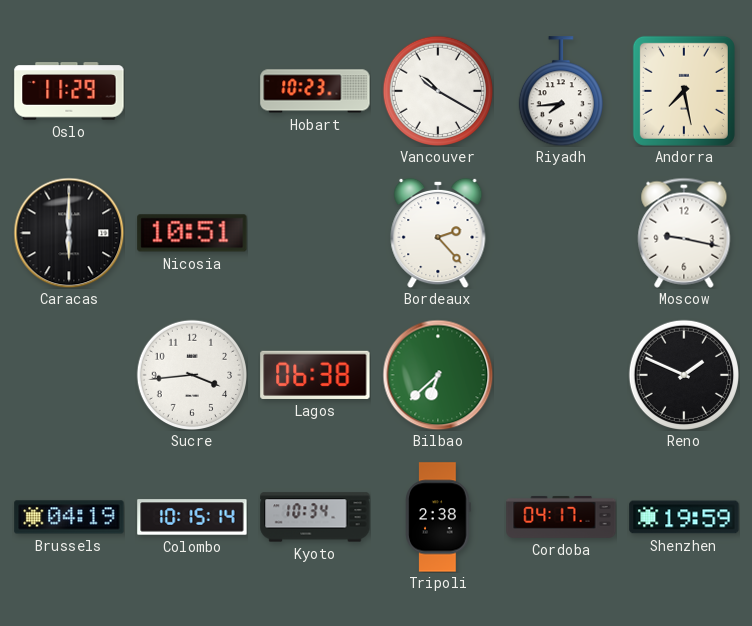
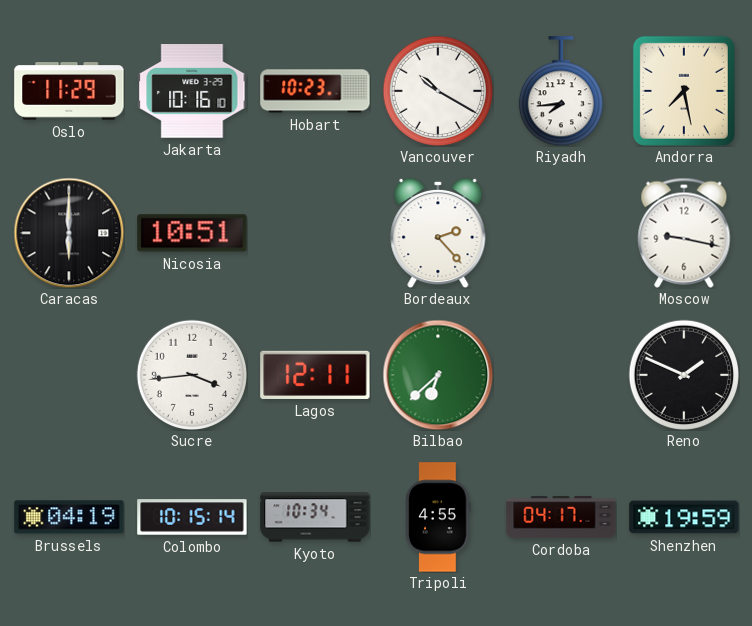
Jakarta: none -> 10:16
Lagos: 06:38 -> 12:11
Tripoli: 2:38 -> 4:55
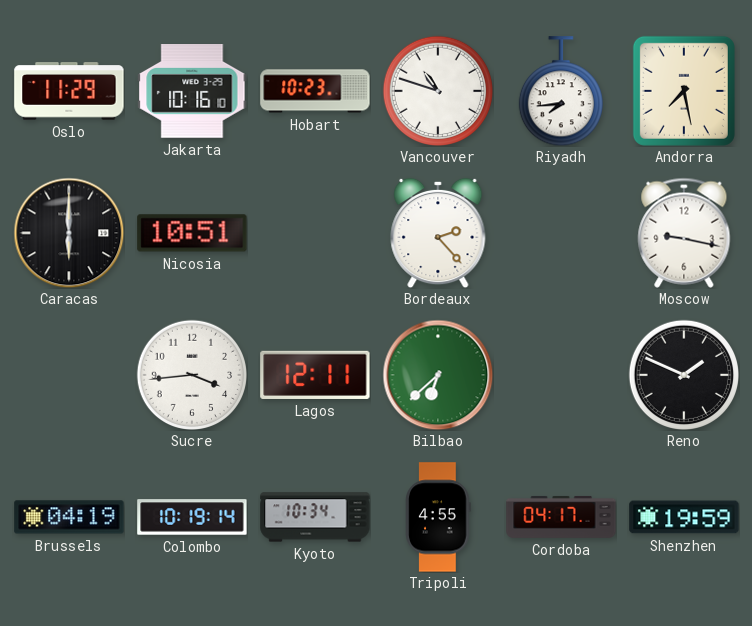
Vancouver: 10:20 -> 10:48
Colombo: 10:15 -> 10:19
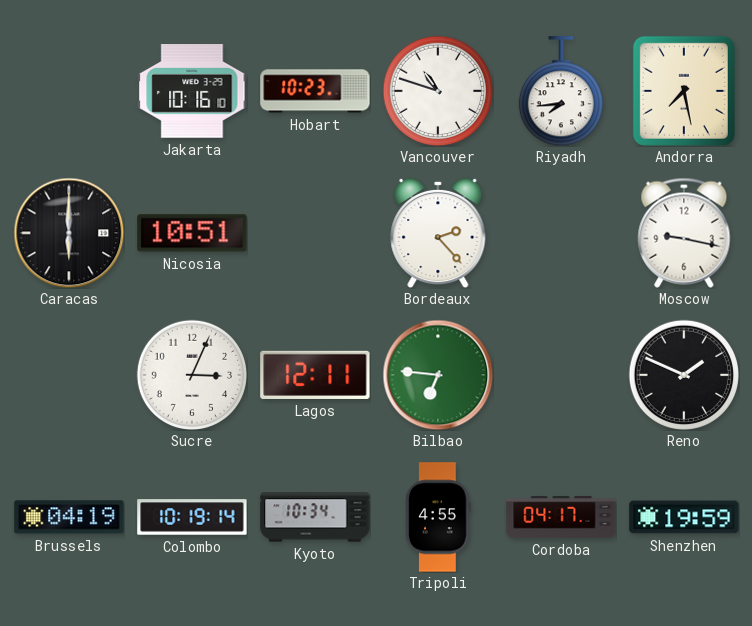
Oslo: 11:29 -> none
Sucre: 3:44 -> 3:04
Bilbao: 6:38 -> 6:46
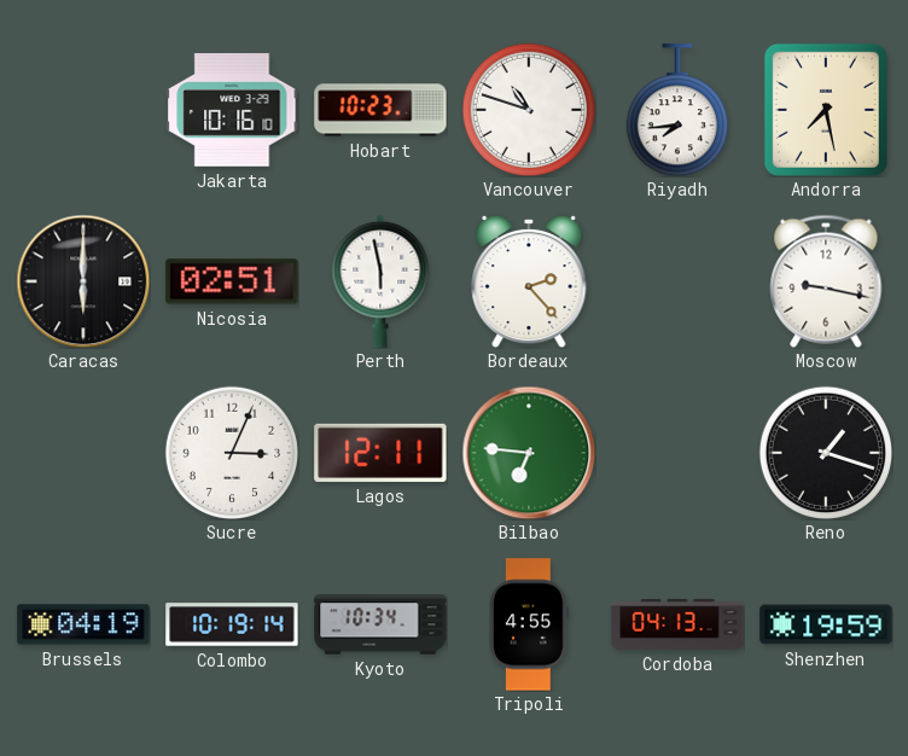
Nicosia: 10:51 -> 02:51
Perth: none -> 5:58
Reno: 1:49 -> 1:18
Cordoba: 04:17 -> 04:13
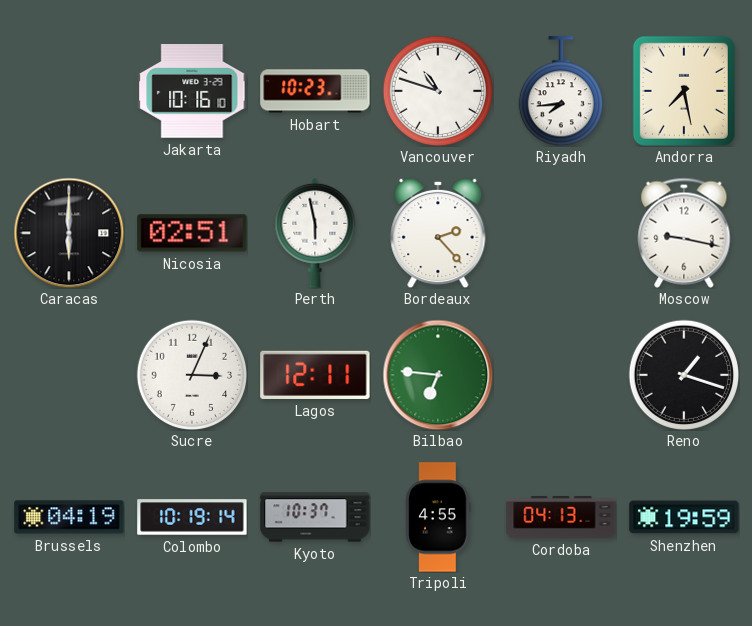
Kyoto: 10:34 -> 10:37
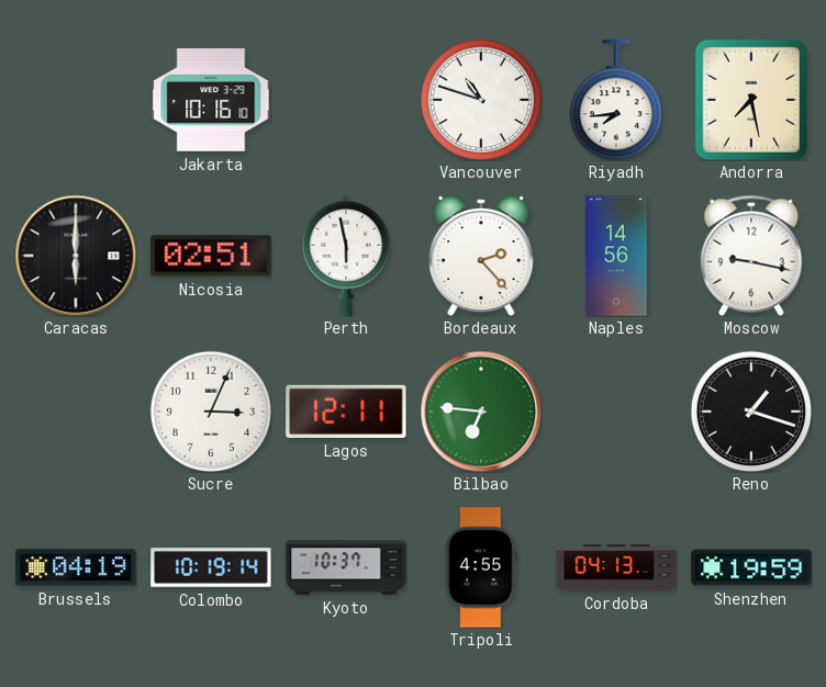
Hobart: 10:23 -> none
Naples: none -> 14:56
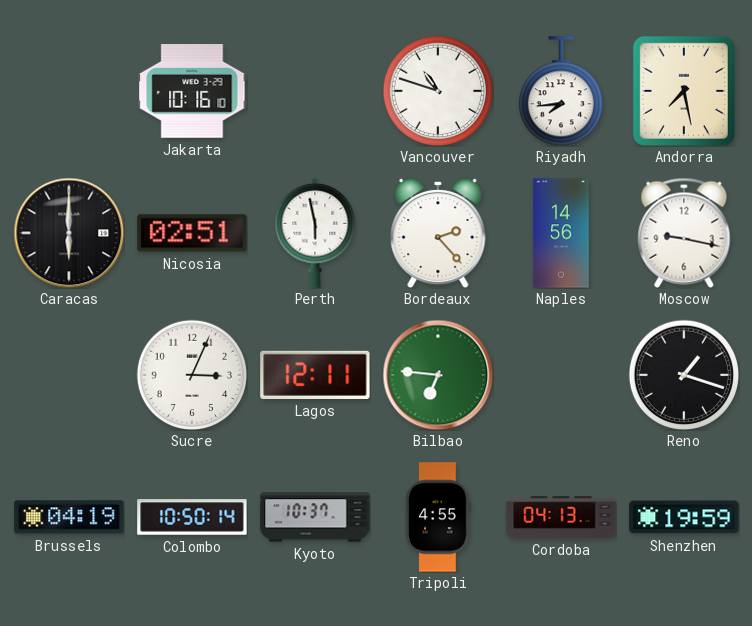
Colombo: 10:19 -> 10:50
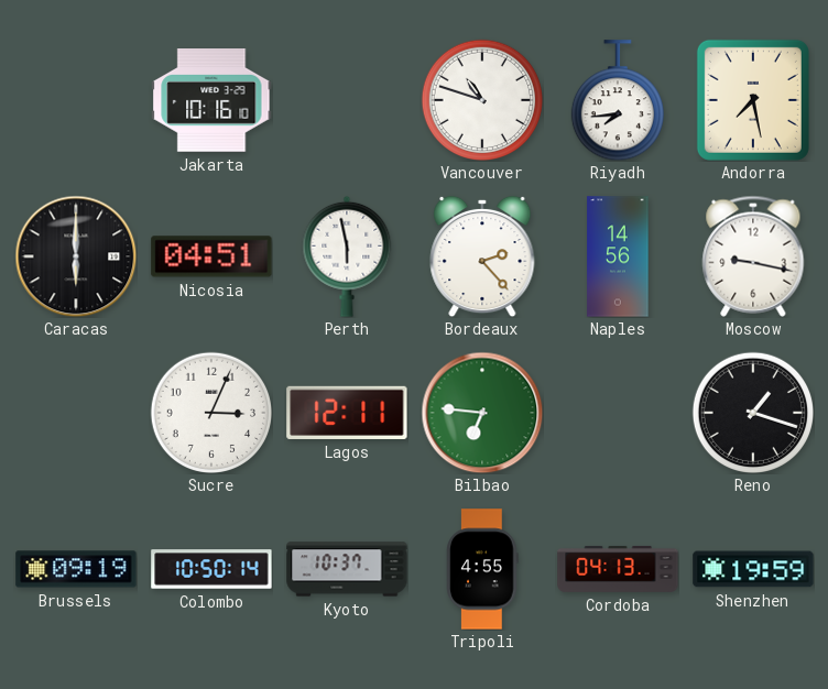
Nicosia: 02:51 -> 04:51
Brussels: 04:19 -> 09:19
